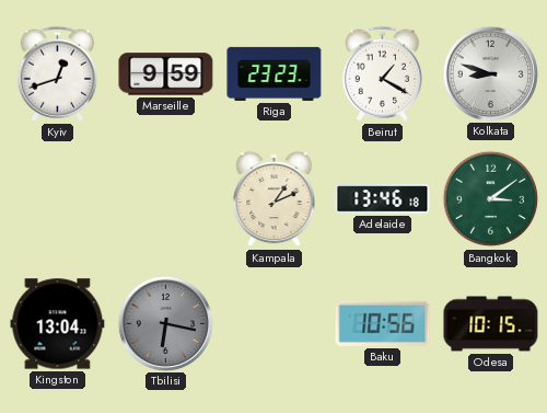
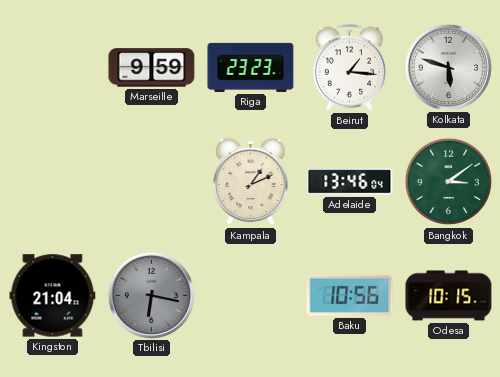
Kyiv: 12:42 -> none
Beirut: 1:20 -> 1:16
Kolkata: 8:48 -> 5:48
Adelaide: 13:46:18 -> 13:46:04
Kingston: 13:04 -> 21:04
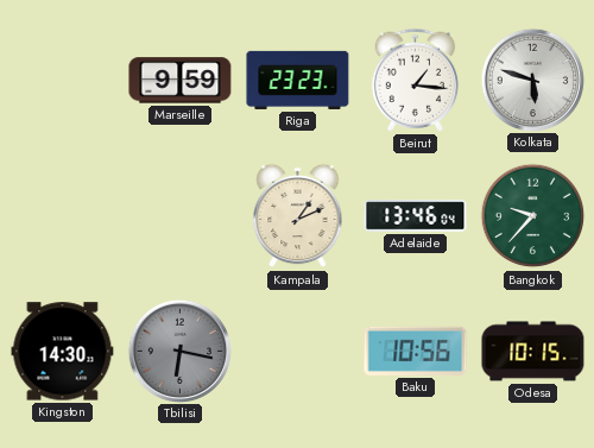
Bangkok: 3:09 -> 9:37
Kingston: 21:04 -> 14:30
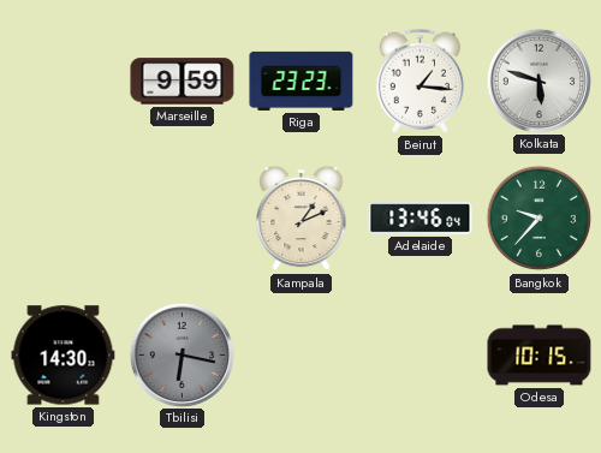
Baku: 10:56 -> none
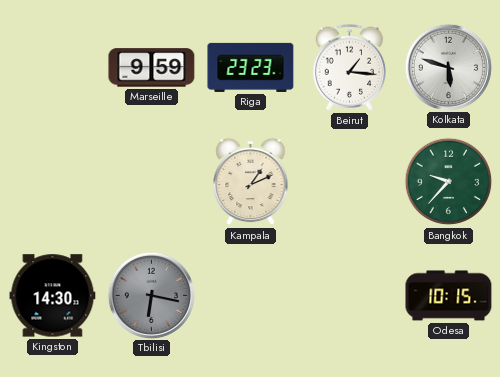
Adelaide: 13:46 -> none
